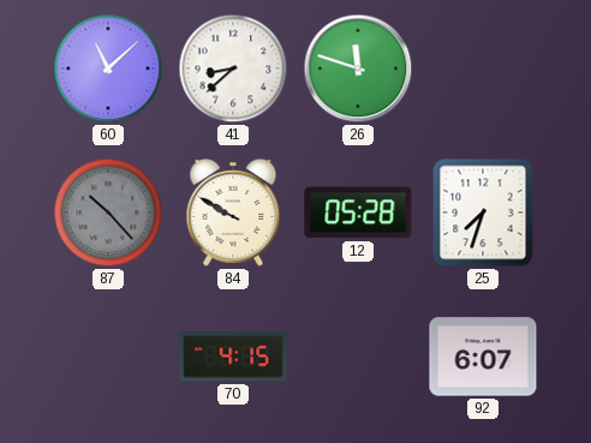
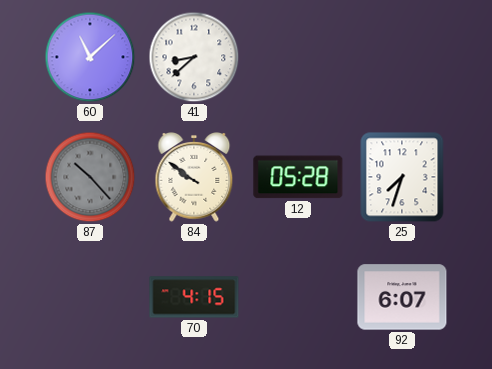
26: 11:48 -> none
84: 9:50 -> 9:51
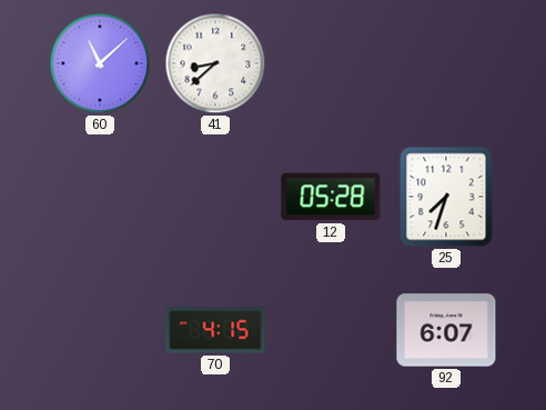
87: 10:23 -> none
84: 9:51 -> none
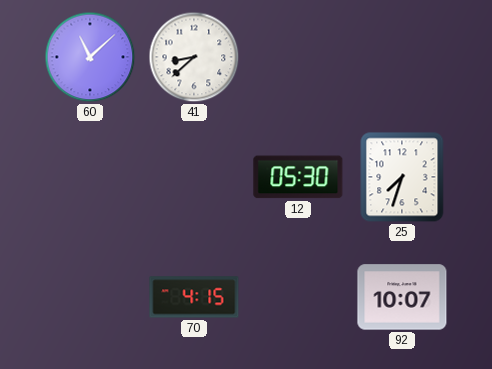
12: 05:28 -> 05:30
92: 6:07 -> 10:07
